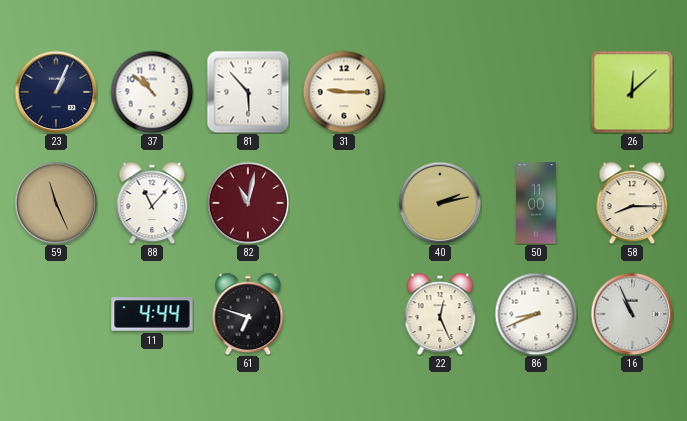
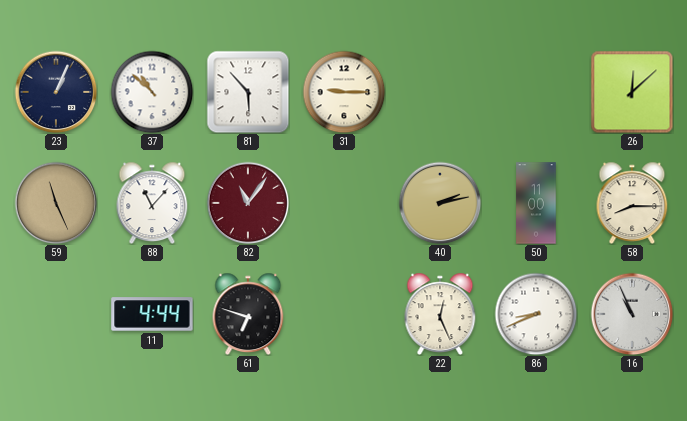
82: 11:02 -> 11:06
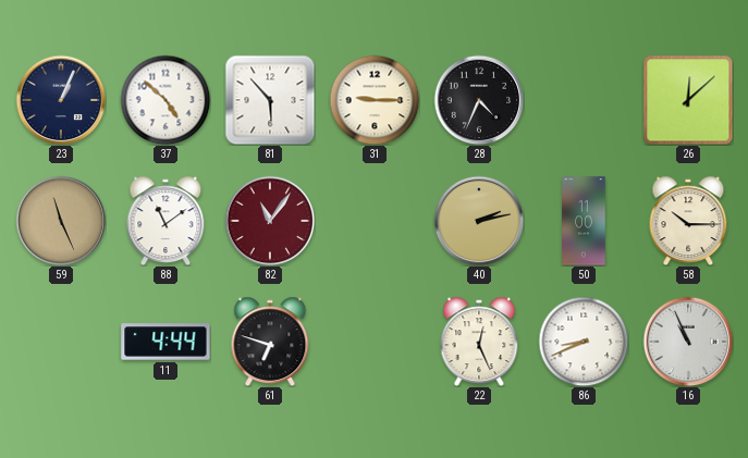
37: 10:52 -> 4:52
28: none -> 4:34
88: 11:07 -> 11:09
58: 8:15 -> 10:15
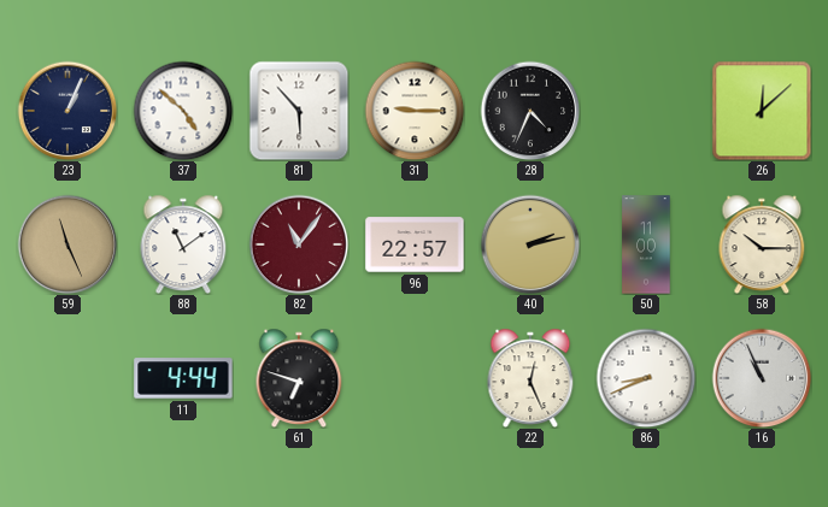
96: none -> 22:57
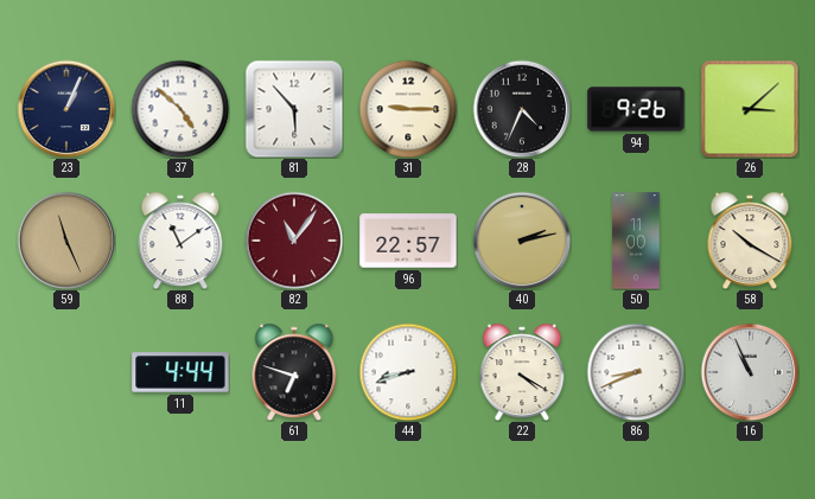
94: none -> 9:26
26: 12:08 -> 3:08
58: 10:15 -> 10:20
44: none -> 8:42
22: 12:26 -> 4:20
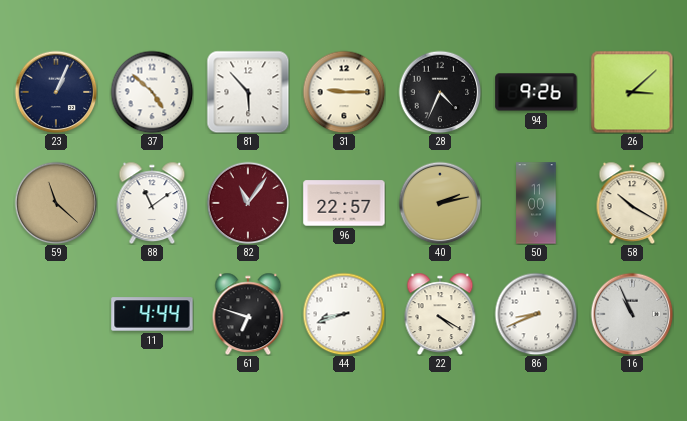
59: 11:26 -> 11:22
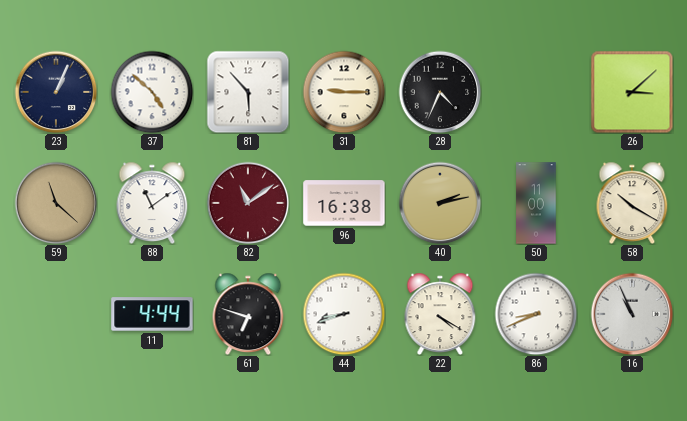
94: 9:26 -> none
82: 11:06 -> 11:09
96: 22:57 -> 16:38
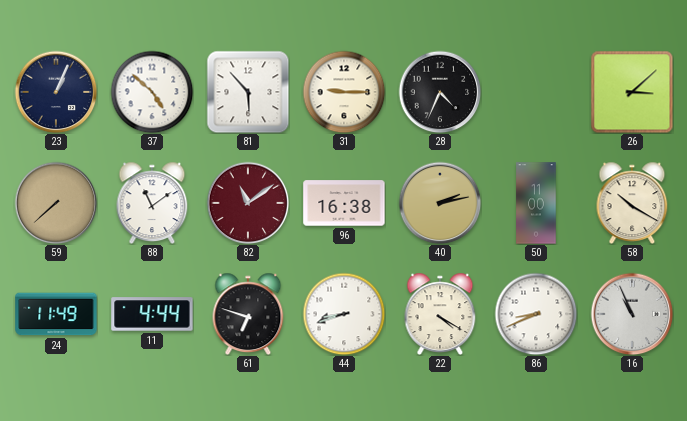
59: 11:22 -> 7:38
24: none -> 11:49
